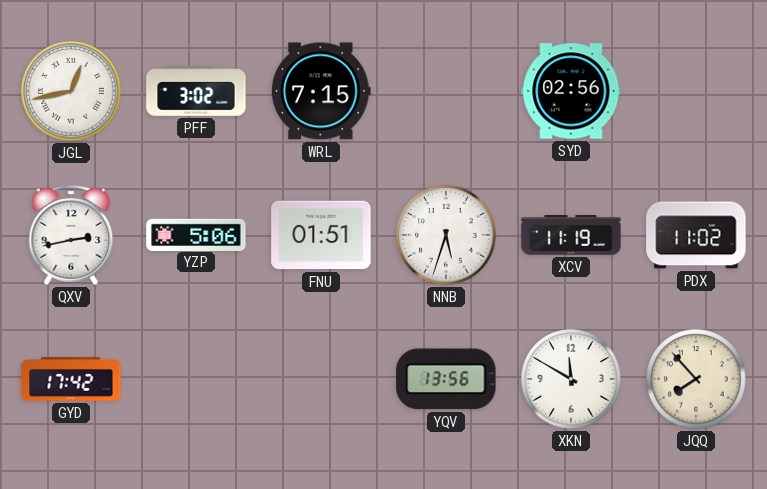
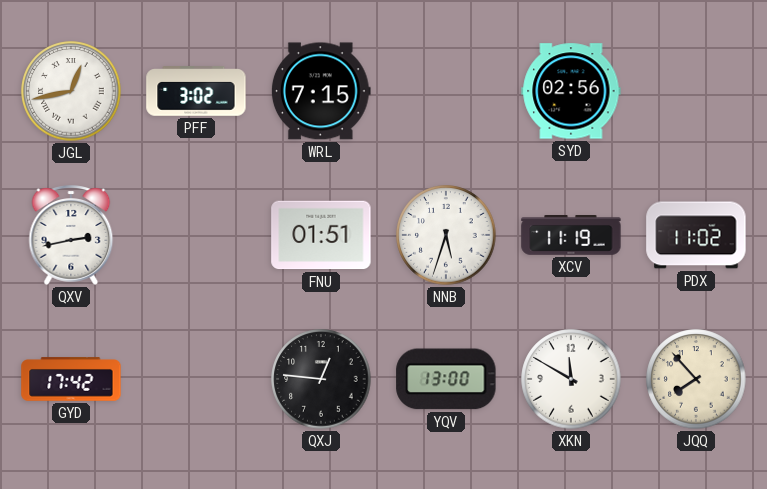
YZP: 5:06 -> none
QXJ: none -> 12:46
YQV: 13:56 -> 13:00
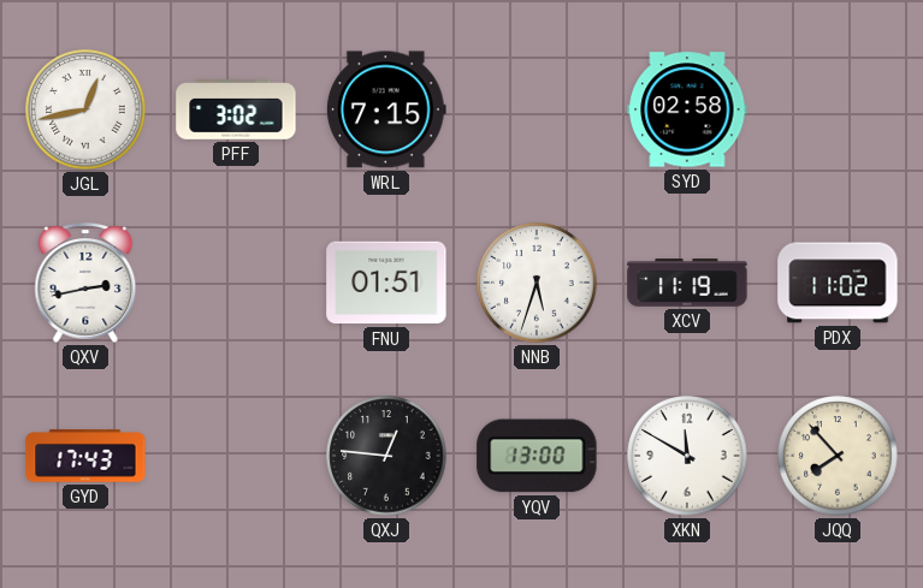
SYD: 02:56 -> 02:58
GYD: 17:42 -> 17:43
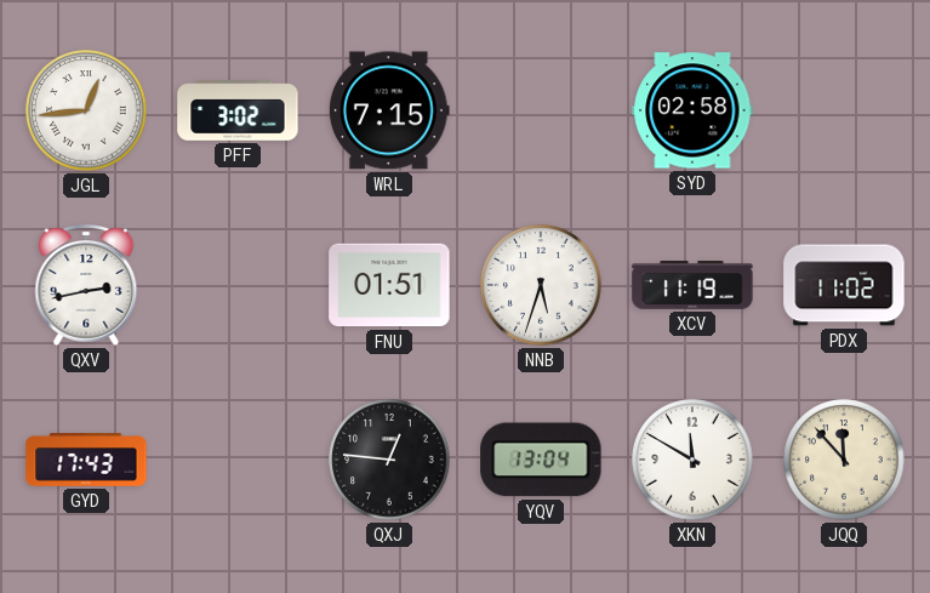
JGL: 12:43 -> 12:44
YQV: 13:00 -> 13:04
JQQ: 7:53 -> 11:53
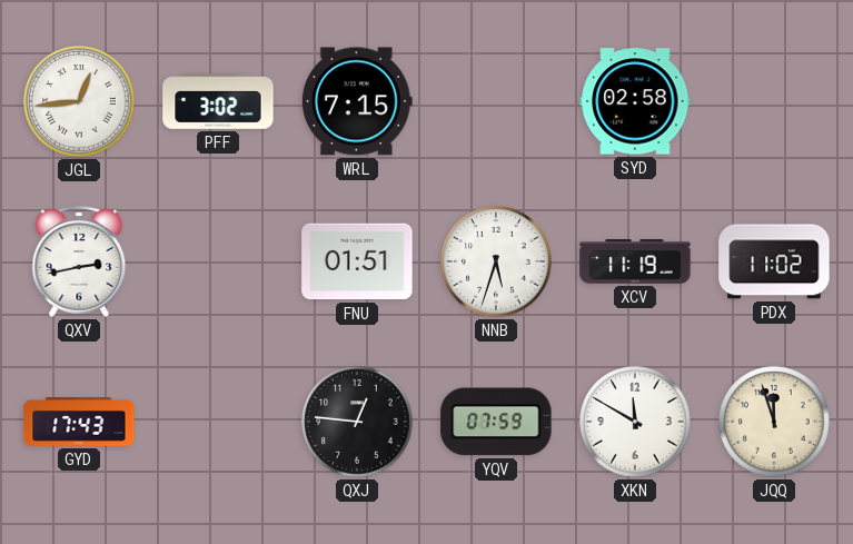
YQV: 13:04 -> 07:59
JQQ: 11:53 -> 11:57
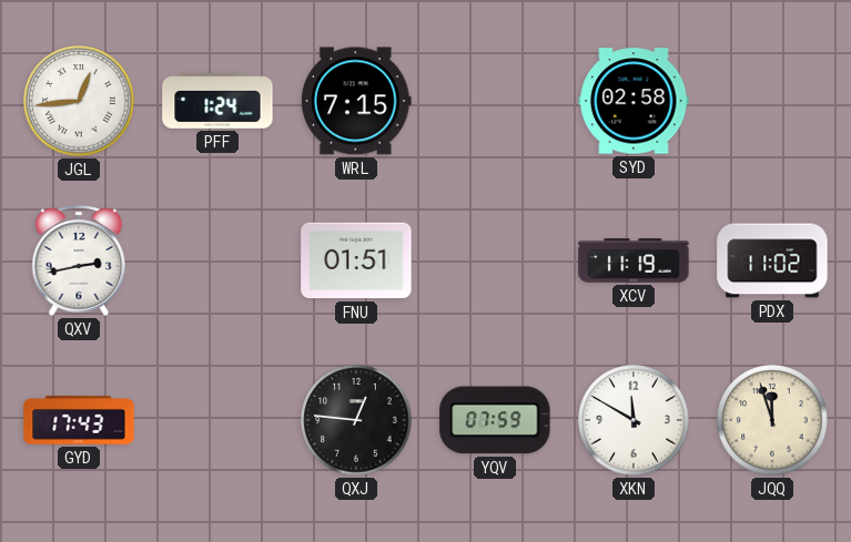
PFF: 3:02 -> 1:24
NNB: 5:33 -> none
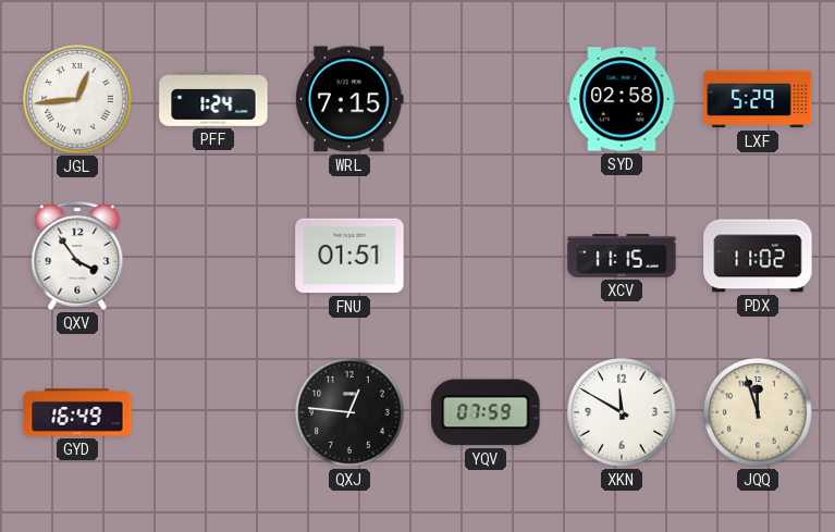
LXF: none -> 5:29
QXV: 2:43 -> 3:54
XCV: 11:19 -> 11:15
GYD: 17:43 -> 16:49
